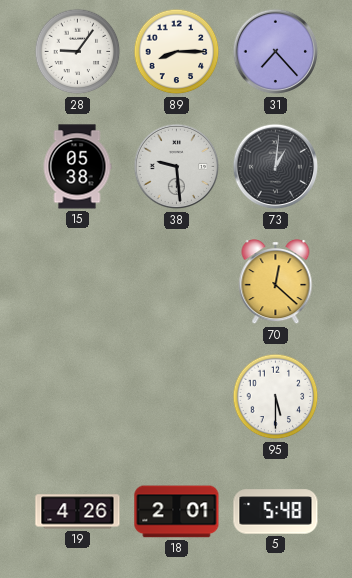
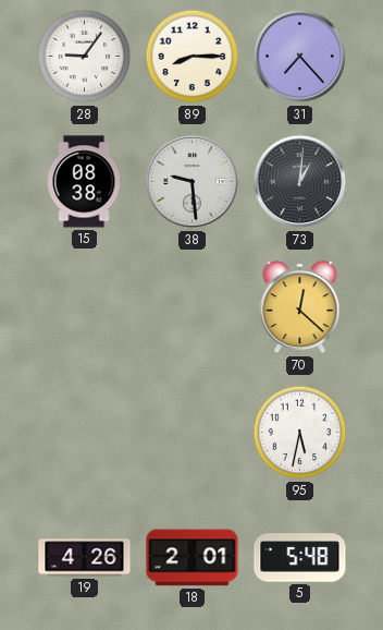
15: 05:38 -> 08:38
95: 5:30 -> 5:32
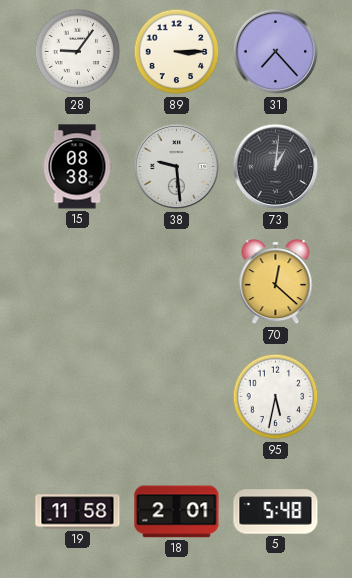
89: 8:15 -> 3:15
19: 4:26 -> 11:58
